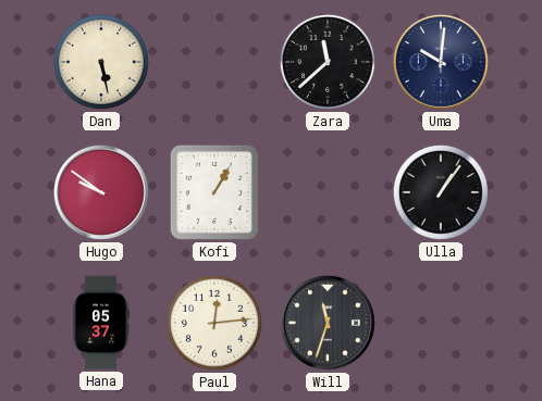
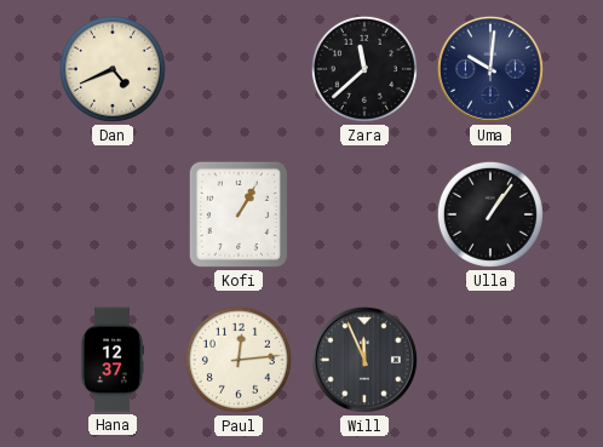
Dan: 5:28 -> 4:41
Hugo: 9:51 -> none
Hana: 05:37 -> 12:37
Will: 11:33 -> 11:56
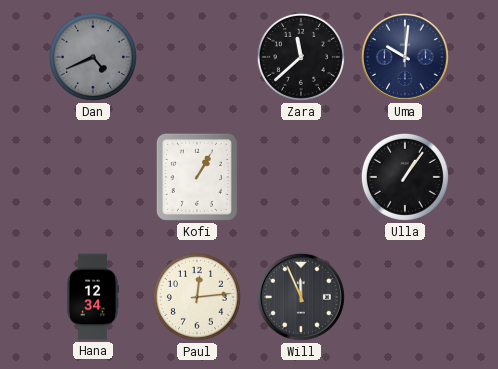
Dan dial: cream -> grey
Hana: 12:37 -> 12:34
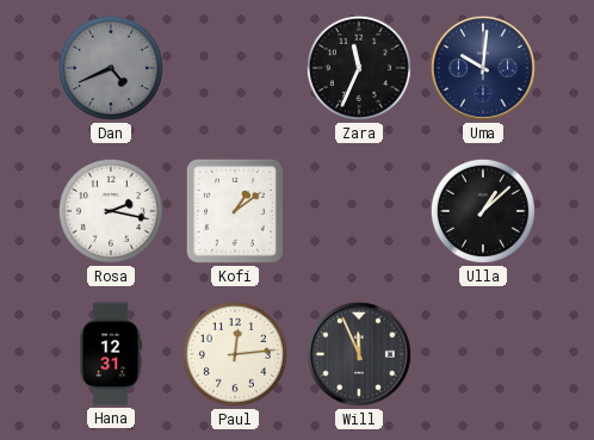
Zara: 11:38 -> 11:34
Rosa: none -> 2:17
Kofi: 1:05 -> 1:09
Ulla: 1:06 -> 1:08
Hana: 12:34 -> 12:31
